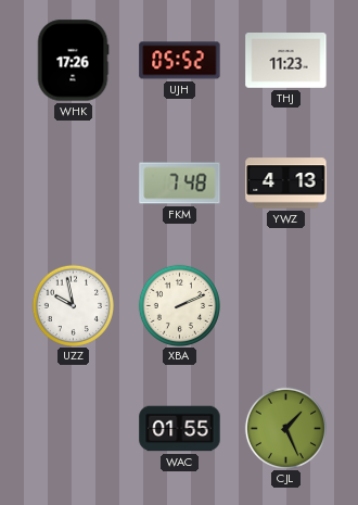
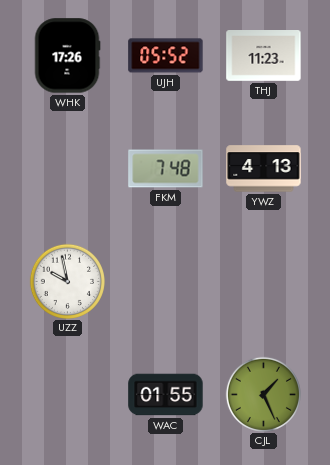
XBA: 2:11 -> none
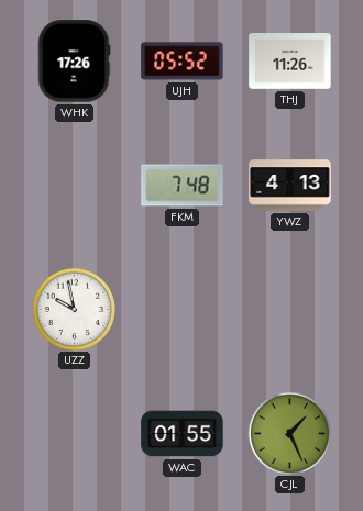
THJ: 11:23 -> 11:26
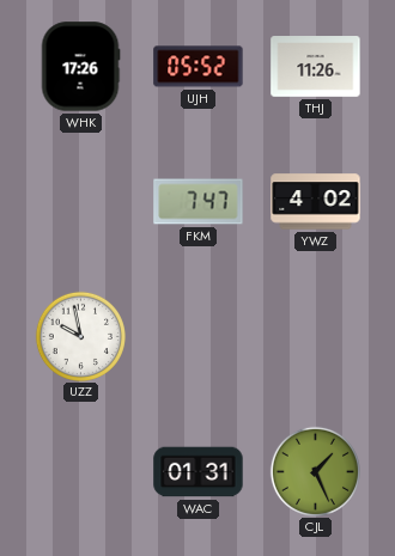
FKM: 7:48 -> 7:47
YWZ: 4:13 -> 4:02
WAC: 01:55 -> 01:31
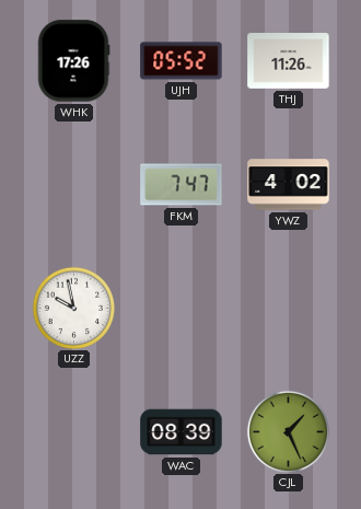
WAC: 01:31 -> 08:39
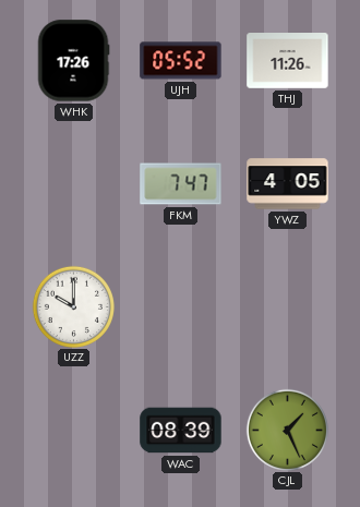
YWZ: 4:02 -> 4:05
UZZ: 9:58 -> 10:00
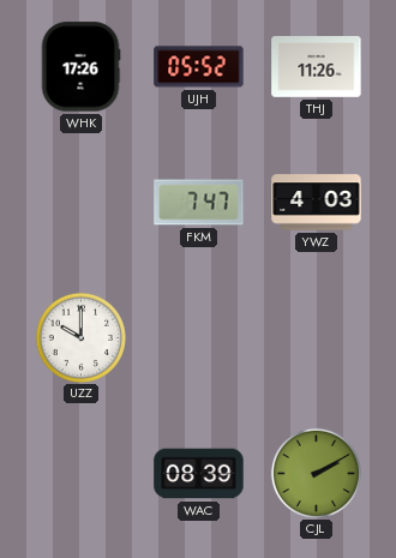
YWZ: 4:05 -> 4:03
CJL: 1:26 -> 2:10
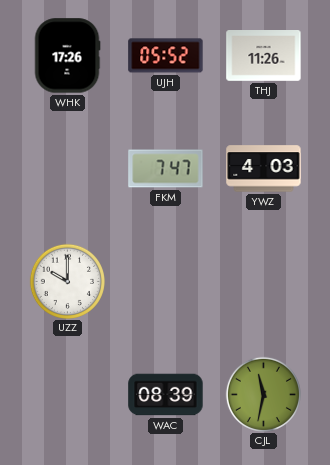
CJL: 2:10 -> 11:32
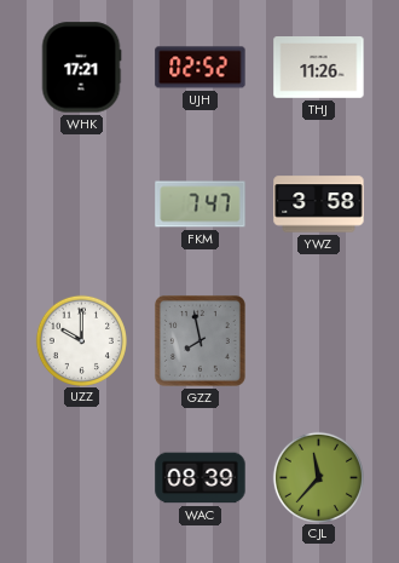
WHK: 17:26 -> 17:21
UJH: 05:52 -> 02:52
YWZ: 4:03 -> 3:58
GZZ: none -> 7:58
CJL: 11:32 -> 11:37
